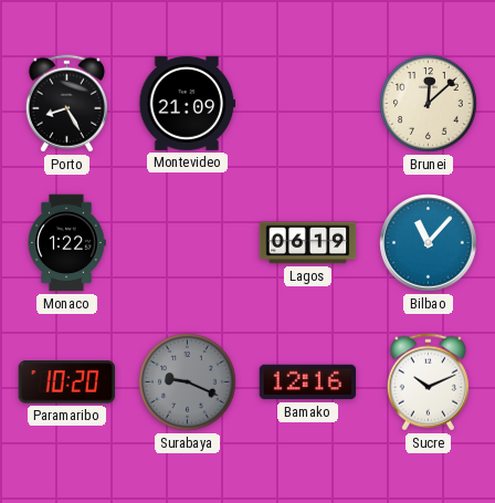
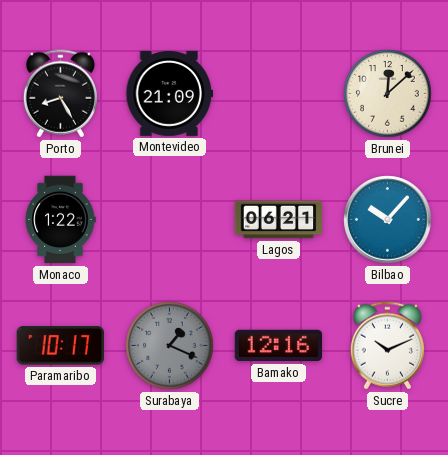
Lagos: 06:19 -> 06:21
Bilbao: 11:07 -> 10:07
Paramaribo: 10:20 -> 10:17
Surabaya: 9:19 -> 1:19
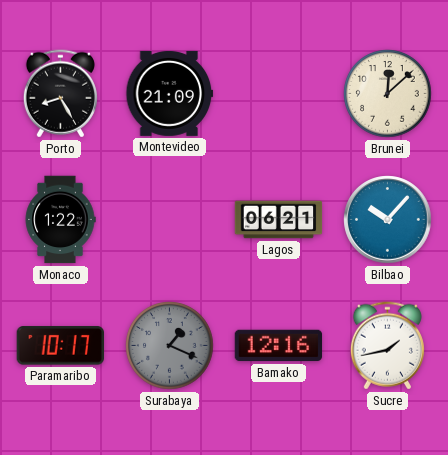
Sucre: 10:11 -> 1:43
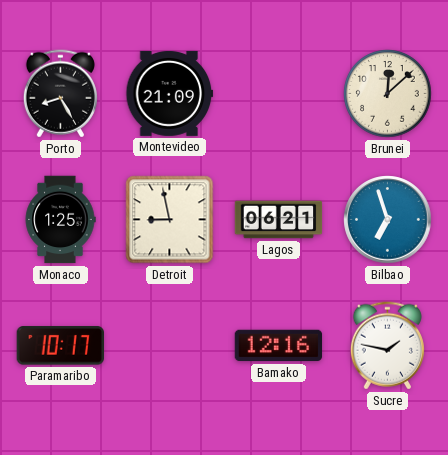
Monaco: 1:22 -> 1:25
Detroit: none -> 8:58
Bilbao: 10:07 -> 6:57
Surabaya: 1:19 -> none
Sucre: 1:43 -> 1:47
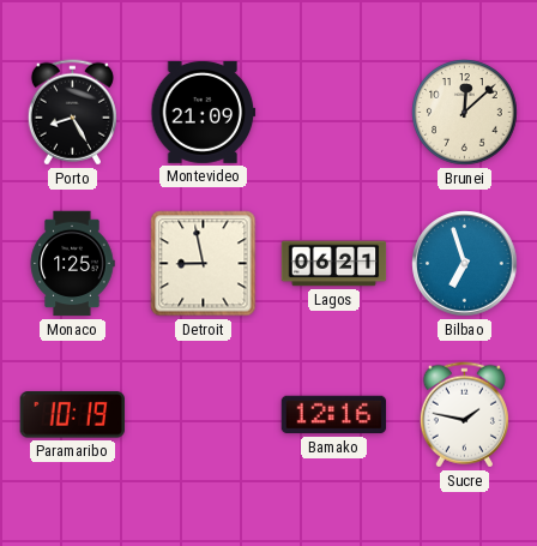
Paramaribo: 10:17 -> 10:19
